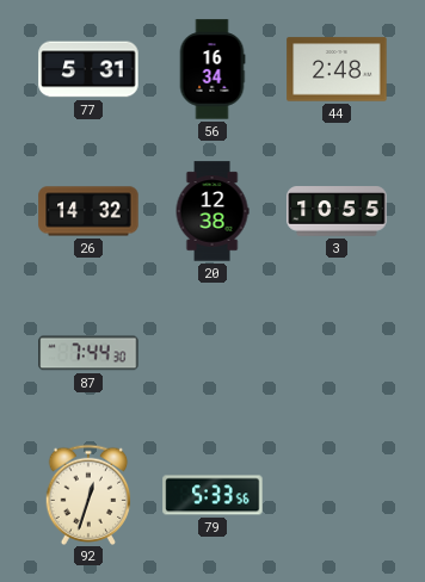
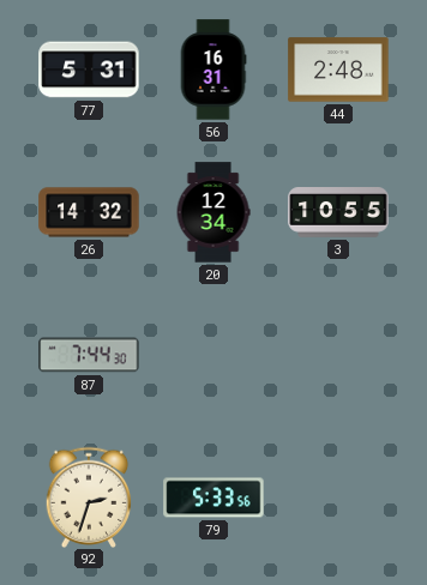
56: 16:34 -> 16:31
20: 12:38 -> 12:34
92: 12:33 -> 2:33
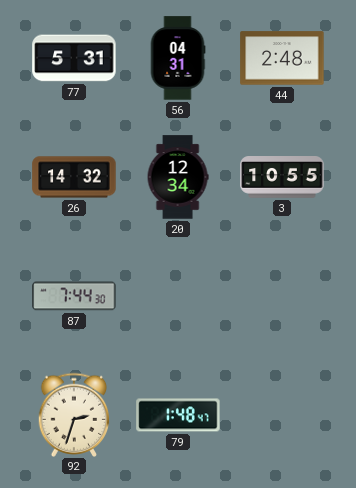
56: 16:31 -> 04:31
79: 5:33 -> 1:48
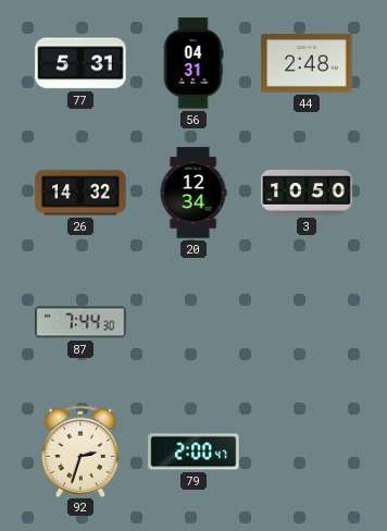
3: 10:55 -> 10:50
79: 1:48 -> 2:00
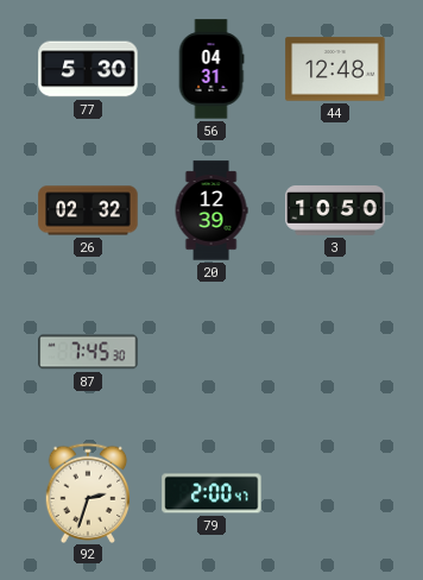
77: 5:31 -> 5:30
44: 2:48 -> 12:48
26: 14:32 -> 02:32
20: 12:34 -> 12:39
87: 7:44 -> 7:45
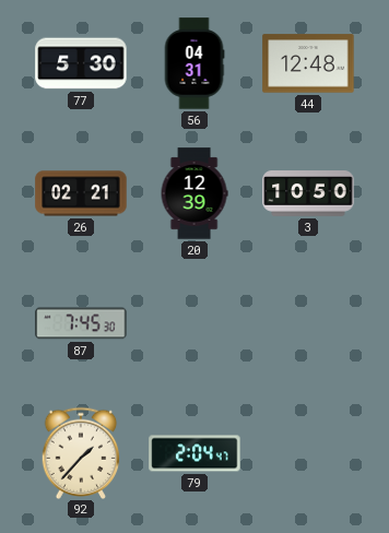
26: 02:32 -> 02:21
92: 2:33 -> 1:37
79: 2:00 -> 2:04
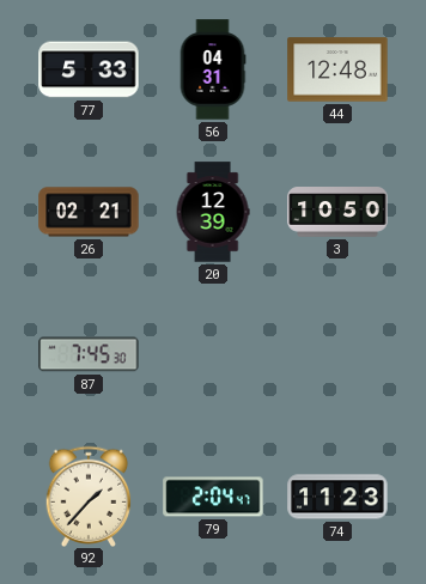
77: 5:30 -> 5:33
74: none -> 11:23
